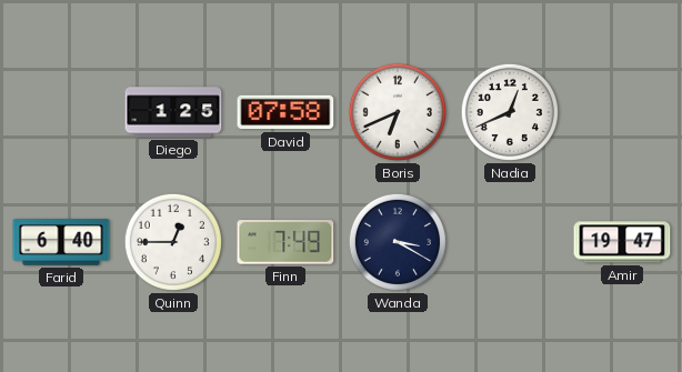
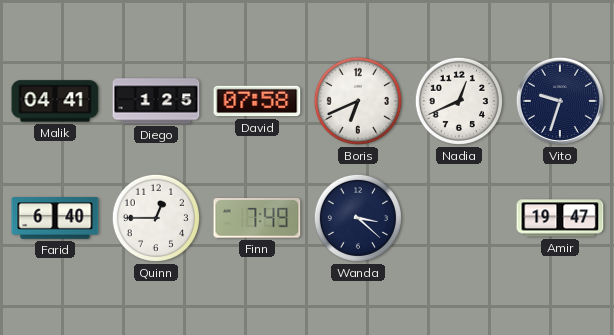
Malik: none -> 04:41
Vito: none -> 9:33
Wanda: 3:20 -> 3:22
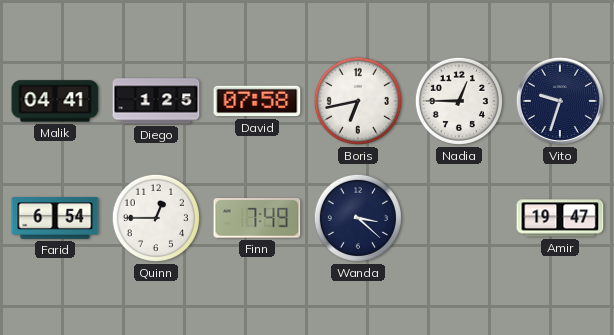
Boris: 6:41 -> 6:43
Nadia: 12:41 -> 12:45
Farid: 6:40 -> 6:54
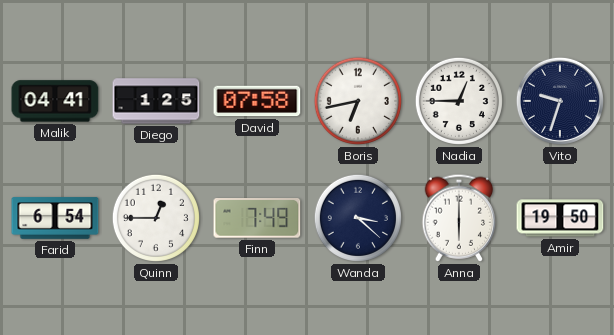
Anna: none -> 6:00
Amir: 19:47 -> 19:50
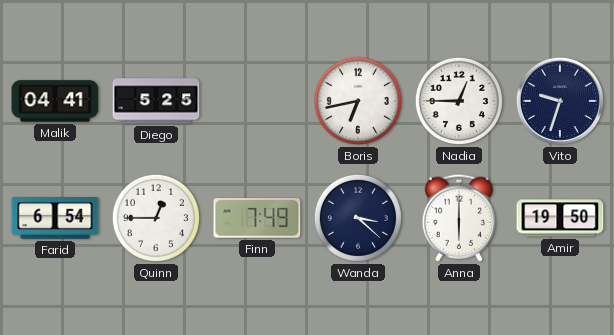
Diego: 1:25 -> 5:25
David: 07:58 -> none
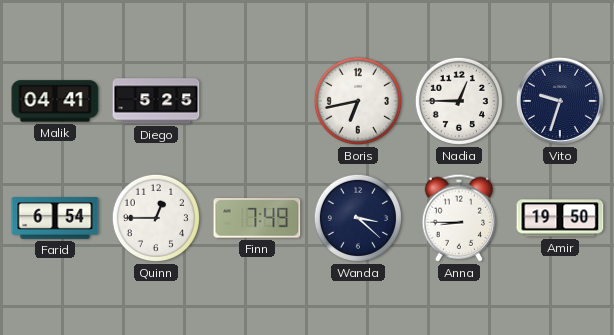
Anna: 6:00 -> 8:45
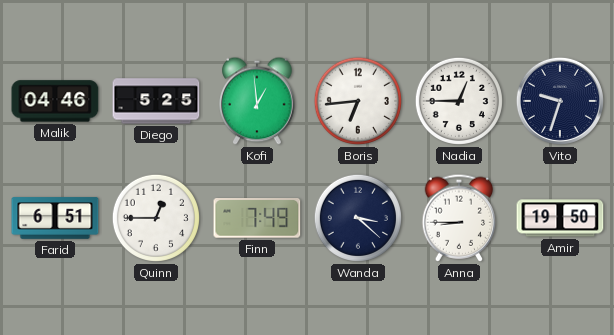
Malik: 04:41 -> 04:46
Kofi: none -> 12:59
Boris: 6:43 -> 6:44
Farid: 6:54 -> 6:51
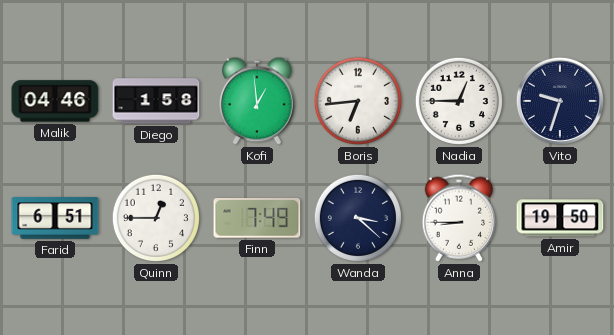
Diego: 5:25 -> 1:58
